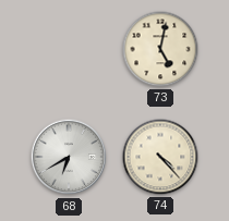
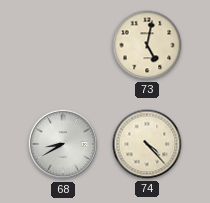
68: 6:40 -> 8:40
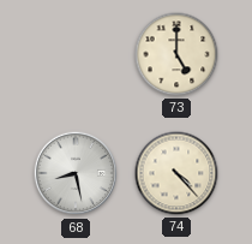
73: 5:02 -> 5:00
68: 8:40 -> 8:28
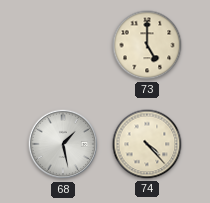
68: 8:28 -> 1:28
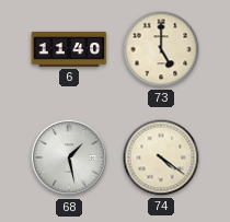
6: none -> 11:40
74: 4:23 -> 4:21
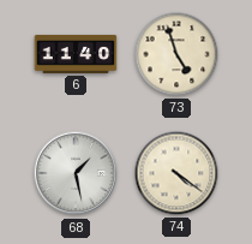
73: 5:00 -> 4:57
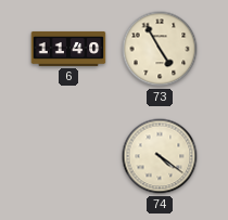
73: 4:57 -> 4:55
68: 1:28 -> none
